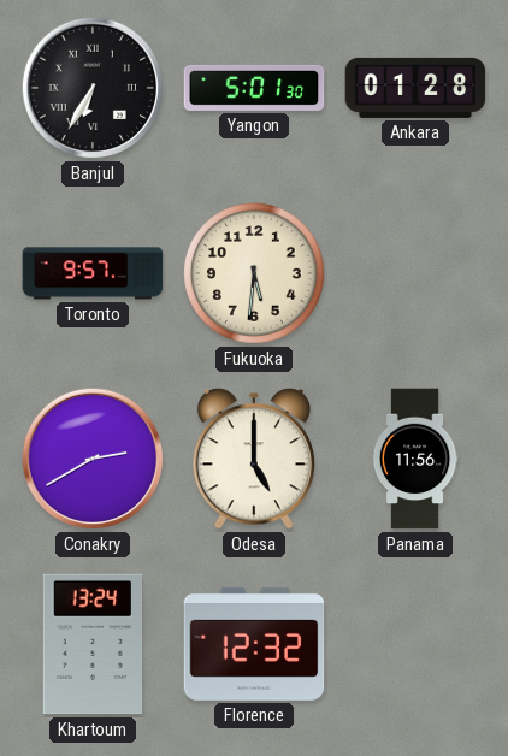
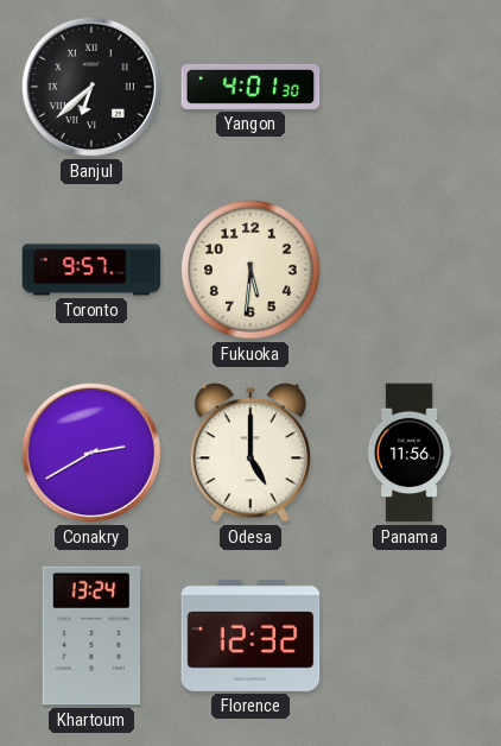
Banjul: 6:35 -> 6:38
Yangon: 5:01 -> 4:01
Ankara: 01:28 -> none
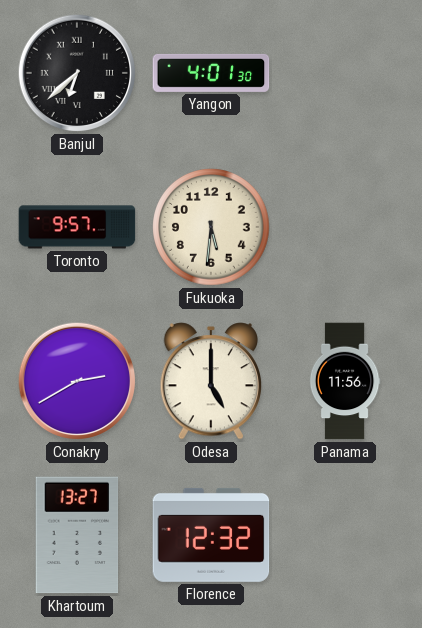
Khartoum: 13:24 -> 13:27
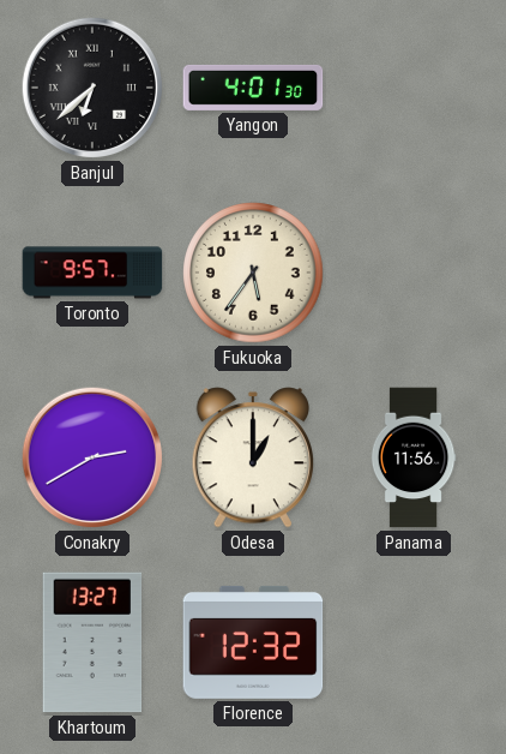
Fukuoka: 5:31 -> 5:36
Odesa: 5:00 -> 1:00
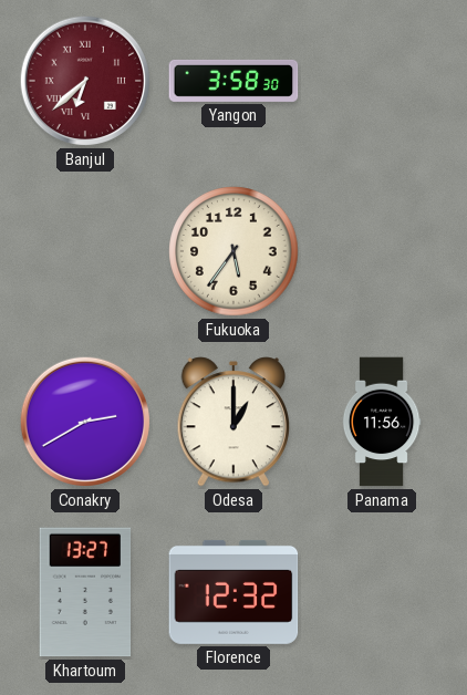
Banjul dial: black -> burgundy
Yangon: 4:01 -> 3:58
Toronto: 9:57 -> none
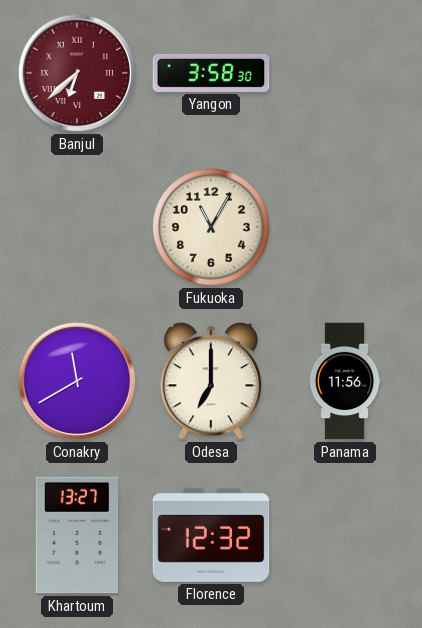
Fukuoka: 5:36 -> 11:05
Conakry: 2:40 -> 11:40
Odesa: 1:00 -> 7:00
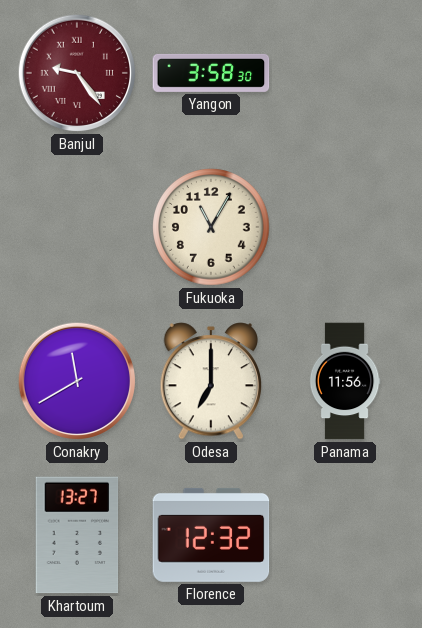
Banjul: 6:38 -> 9:24
